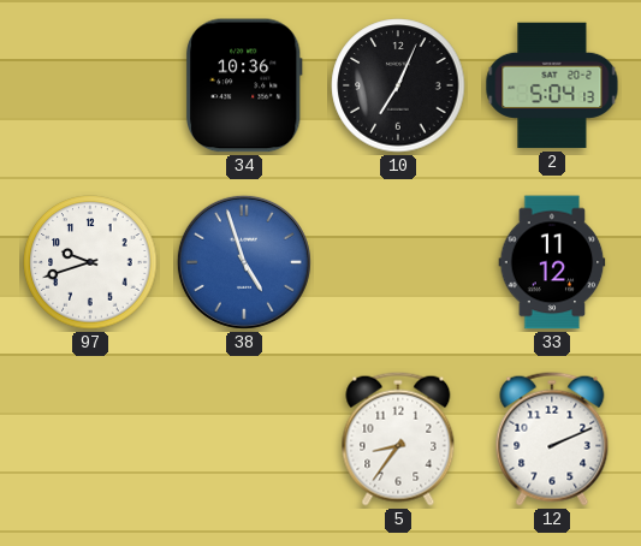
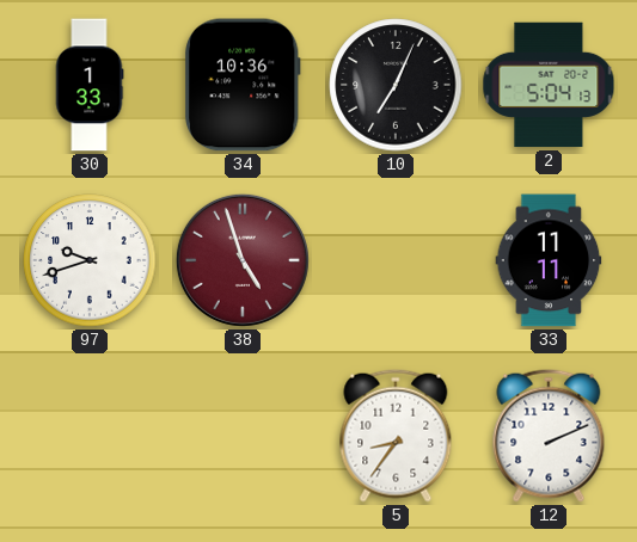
30: none -> 1:33
38 dial: blue -> burgundy
33: 11:12 -> 11:11
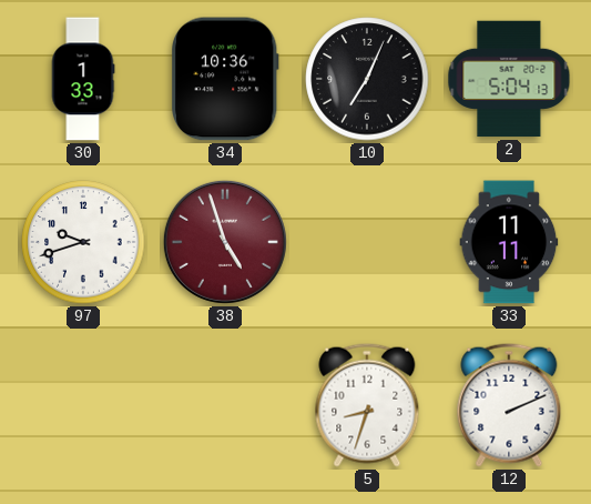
5: 8:36 -> 8:33
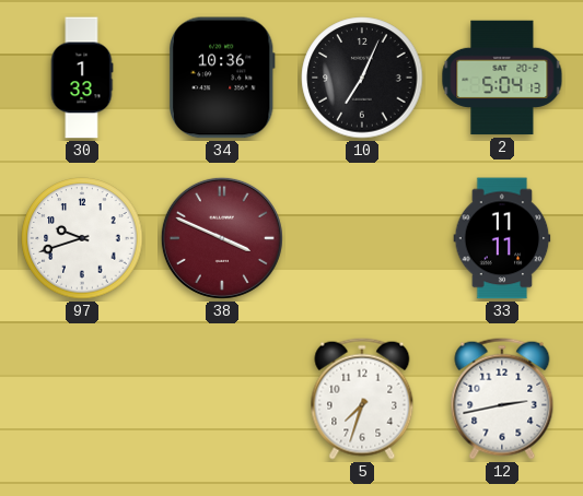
38: 4:57 -> 3:49
5: 8:33 -> 7:33
12: 2:11 -> 2:43
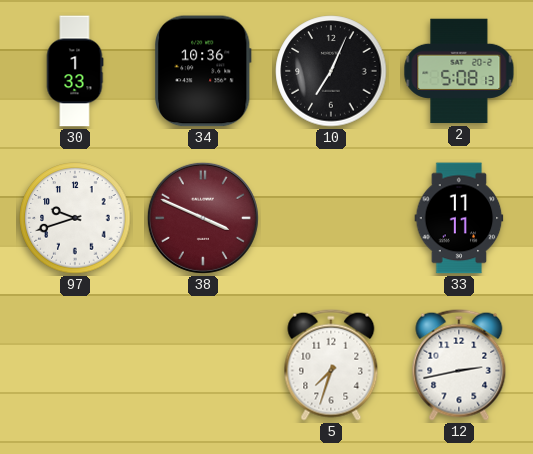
2: 5:04 -> 5:08
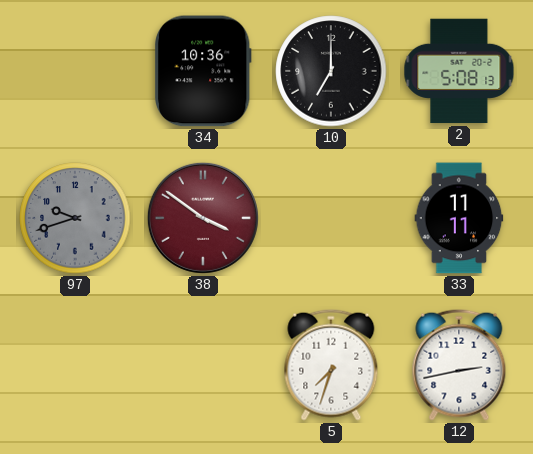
30: 1:33 -> none
10: 7:04 -> 7:00
97 dial: white -> grey
38: 3:49 -> 3:51
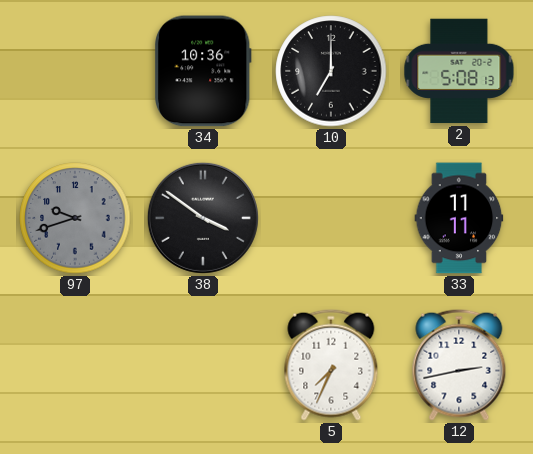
38 dial: burgundy -> black
5: 7:33 -> 7:34
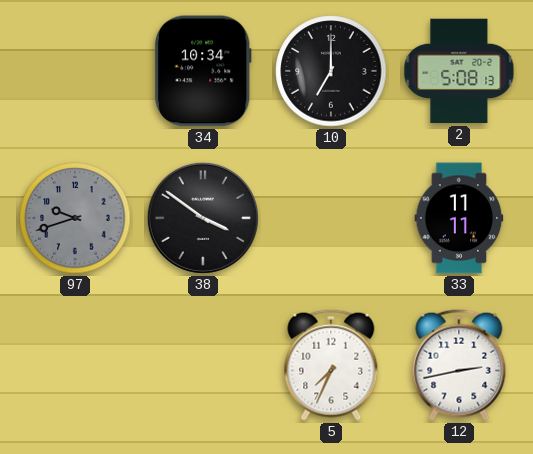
34: 10:36 -> 10:34
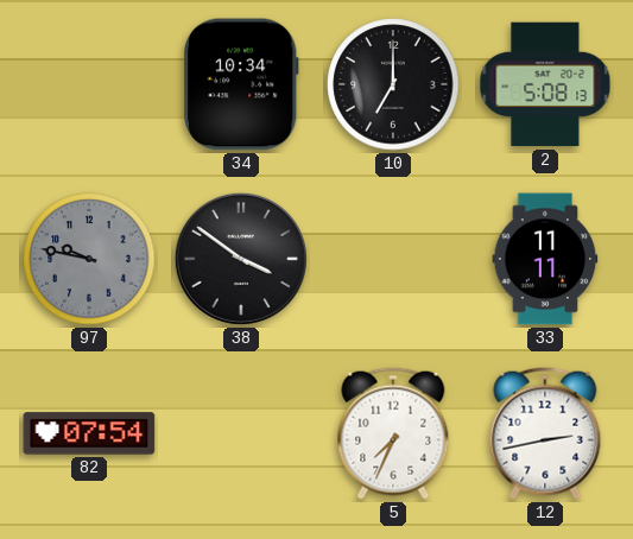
97: 9:42 -> 9:47
82: none -> 07:54
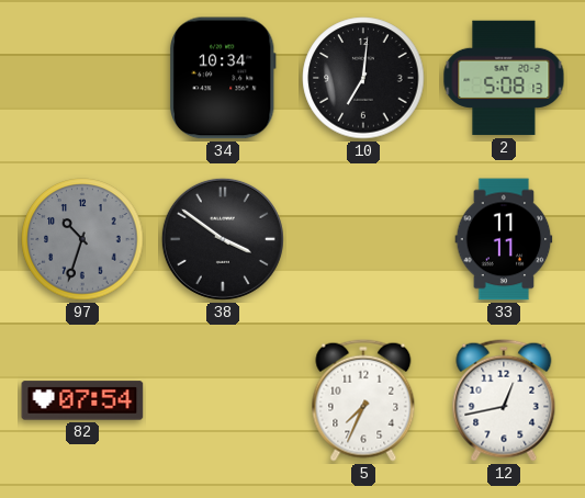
10: 7:00 -> 7:01
97: 9:47 -> 10:33
12: 2:43 -> 12:43
